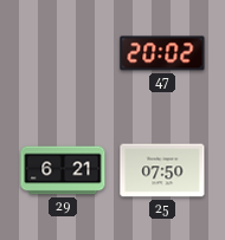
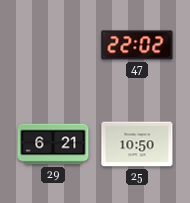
47: 20:02 -> 22:02
25: 07:50 -> 10:50
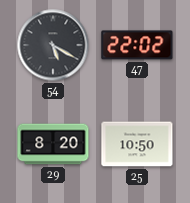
54: none -> 5:20
29: 6:21 -> 8:20
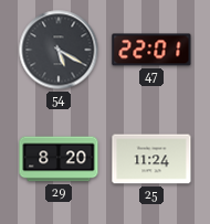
47: 22:02 -> 22:01
25: 10:50 -> 11:24
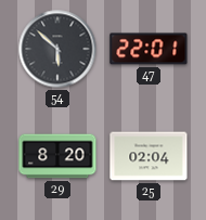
54: 5:20 -> 5:52
25: 11:24 -> 02:04
